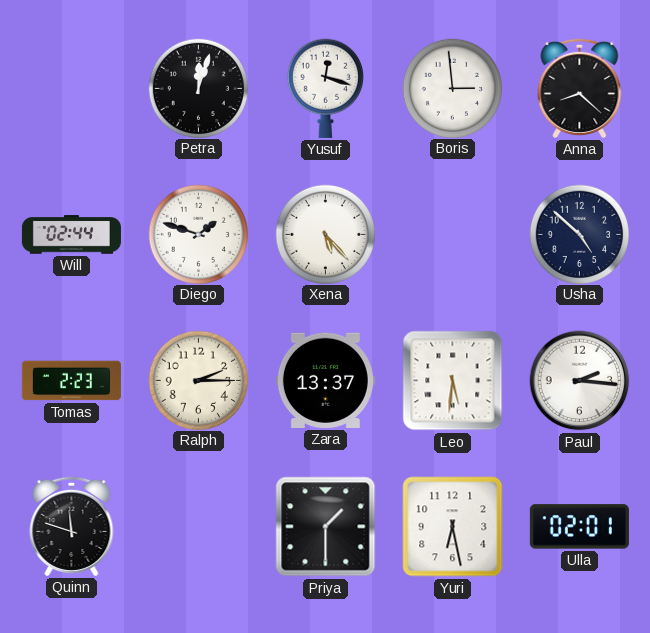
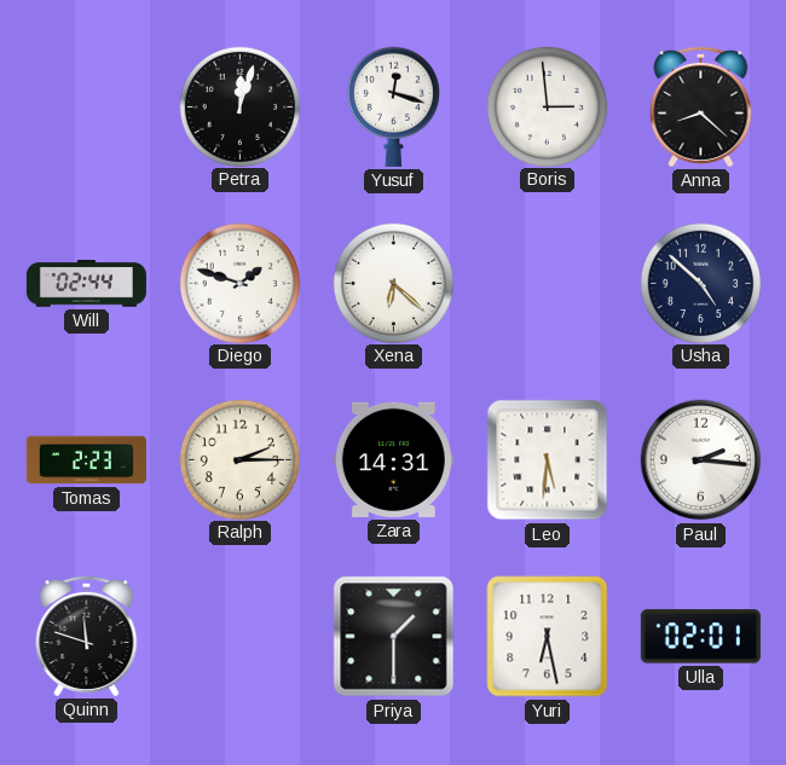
Xena: 5:23 -> 6:22
Zara: 13:37 -> 14:31
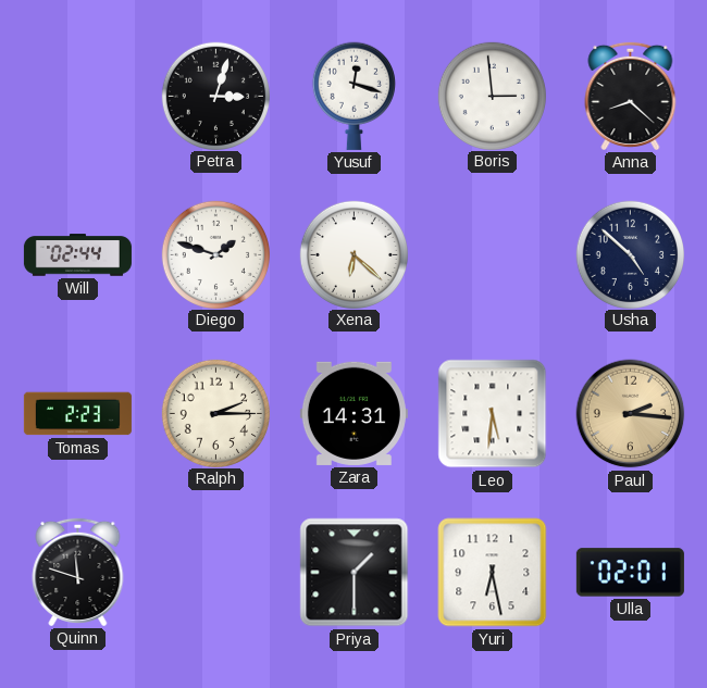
Petra: 12:03 -> 3:03
Paul dial: white -> champagne
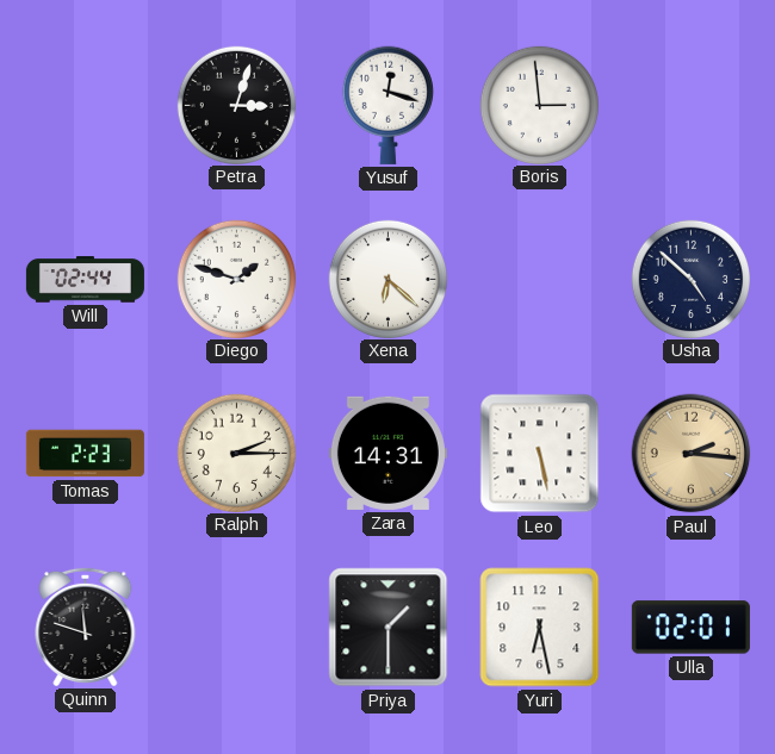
Anna: 8:22 -> none
Leo: 5:31 -> 5:28
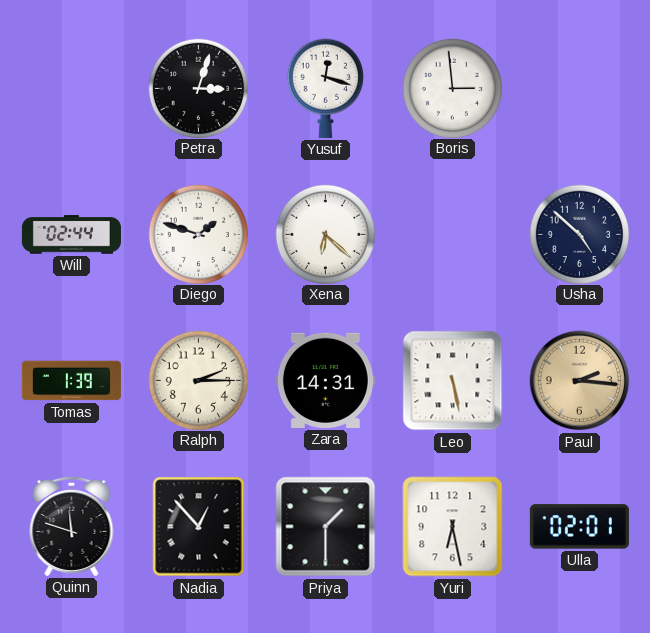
Tomas: 2:23 -> 1:39
Nadia: none -> 12:53
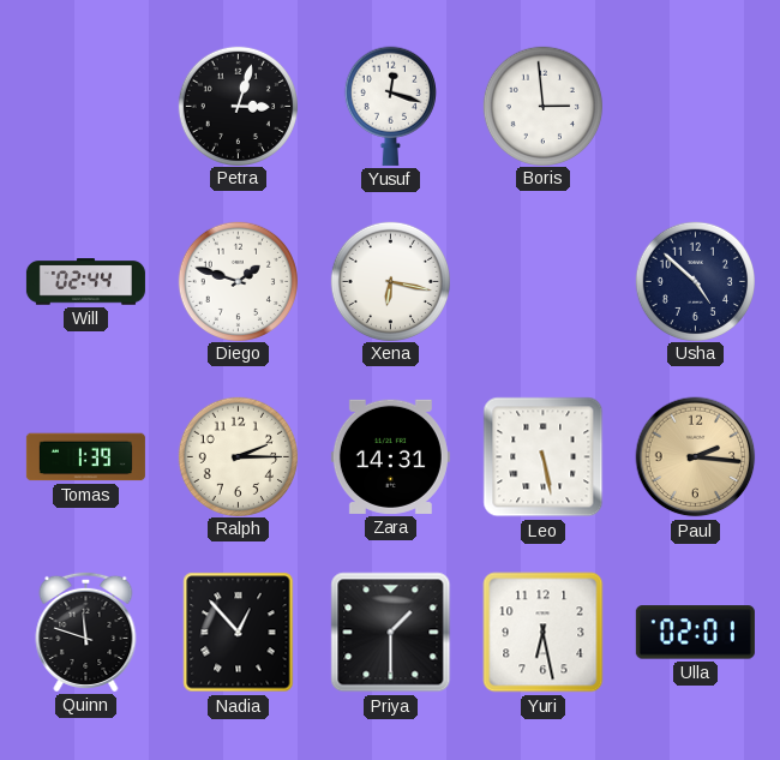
Xena: 6:22 -> 6:17
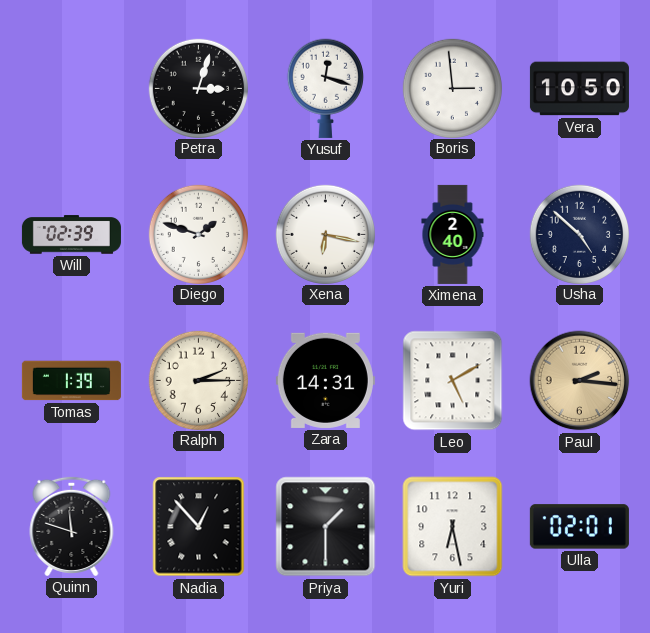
Vera: none -> 10:50
Will: 02:44 -> 02:39
Ximena: none -> 2:40
Leo: 5:28 -> 5:10
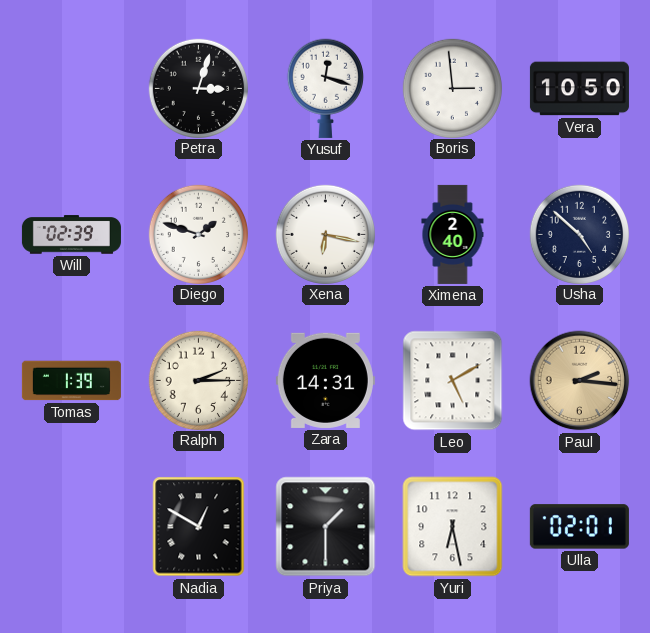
Quinn: 11:48 -> none
Nadia: 12:53 -> 12:50
